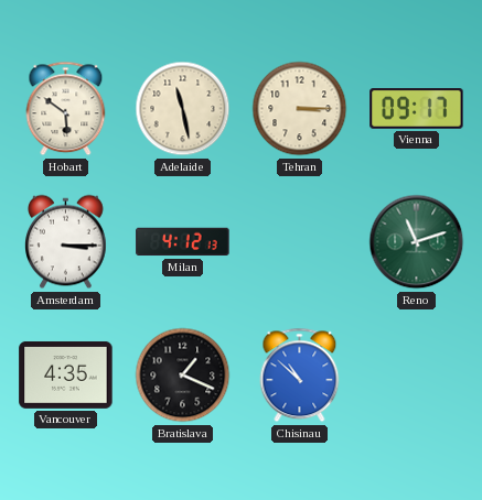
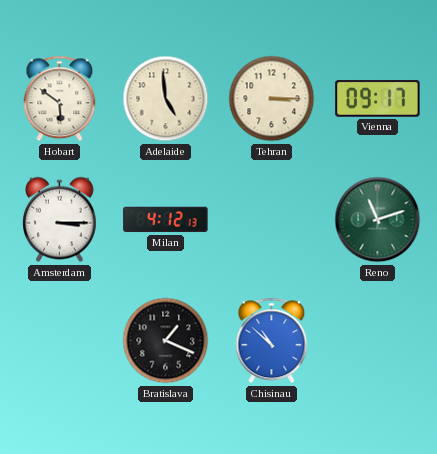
Adelaide: 11:28 -> 4:59
Vancouver: 4:35 -> none
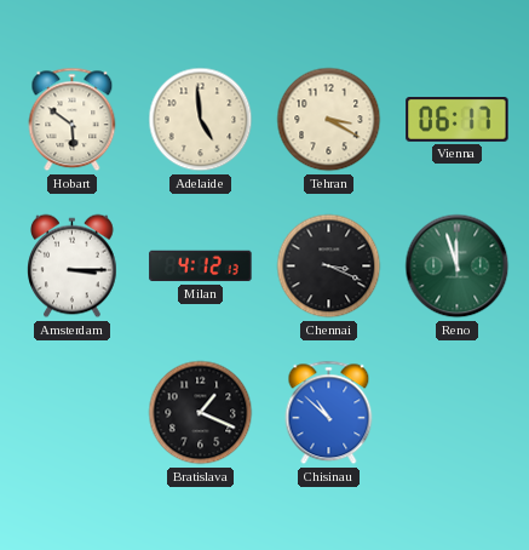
Tehran: 3:15 -> 3:20
Vienna: 09:17 -> 06:17
Chennai: none -> 3:19
Reno: 11:12 -> 11:57
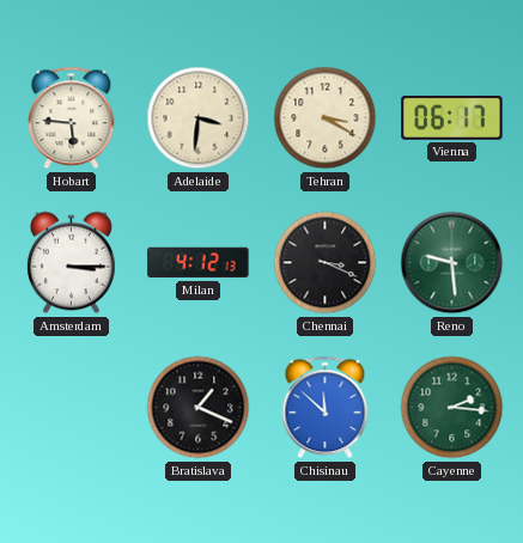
Hobart: 5:51 -> 5:46
Adelaide: 4:59 -> 3:31
Reno: 11:57 -> 9:29
Chisinau: 10:52 -> 11:52
Cayenne: none -> 2:16
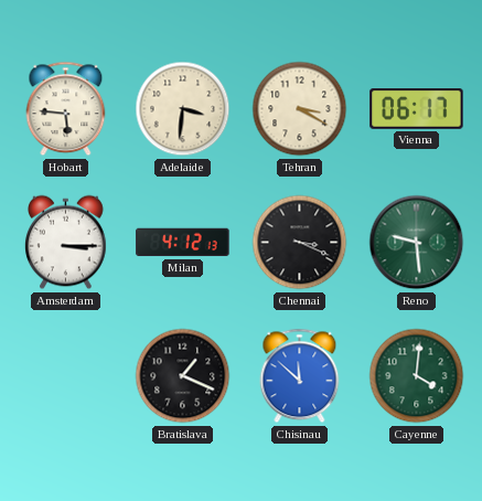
Cayenne: 2:16 -> 4:01
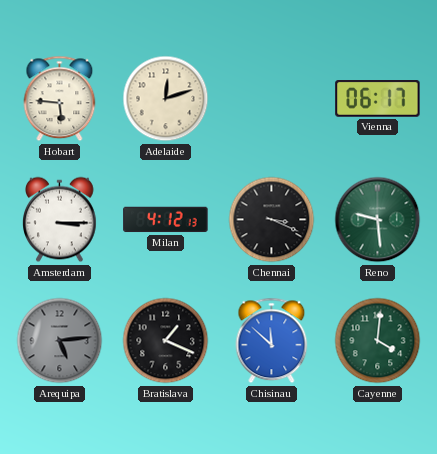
Adelaide: 3:31 -> 12:12
Tehran: 3:20 -> none
Arequipa: none -> 5:14
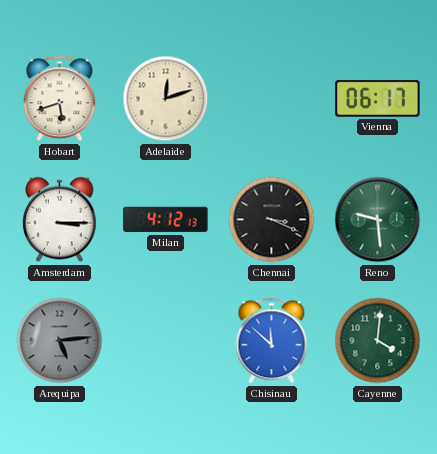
Hobart: 5:46 -> 5:42
Bratislava: 1:19 -> none
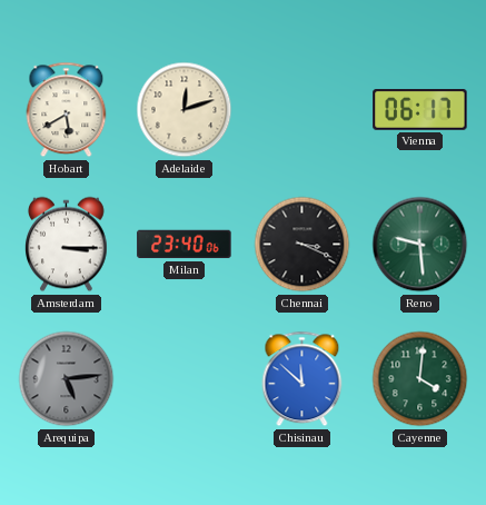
Hobart: 5:42 -> 5:40
Milan: 4:12 -> 23:40
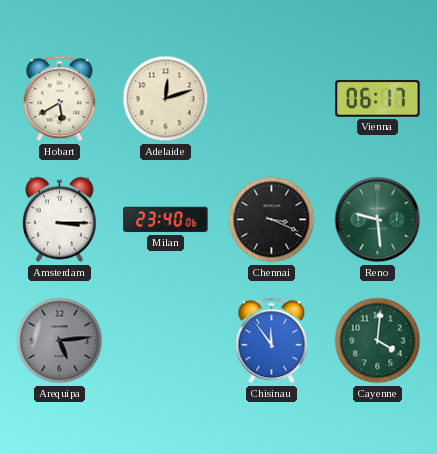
Chisinau: 11:52 -> 11:54
